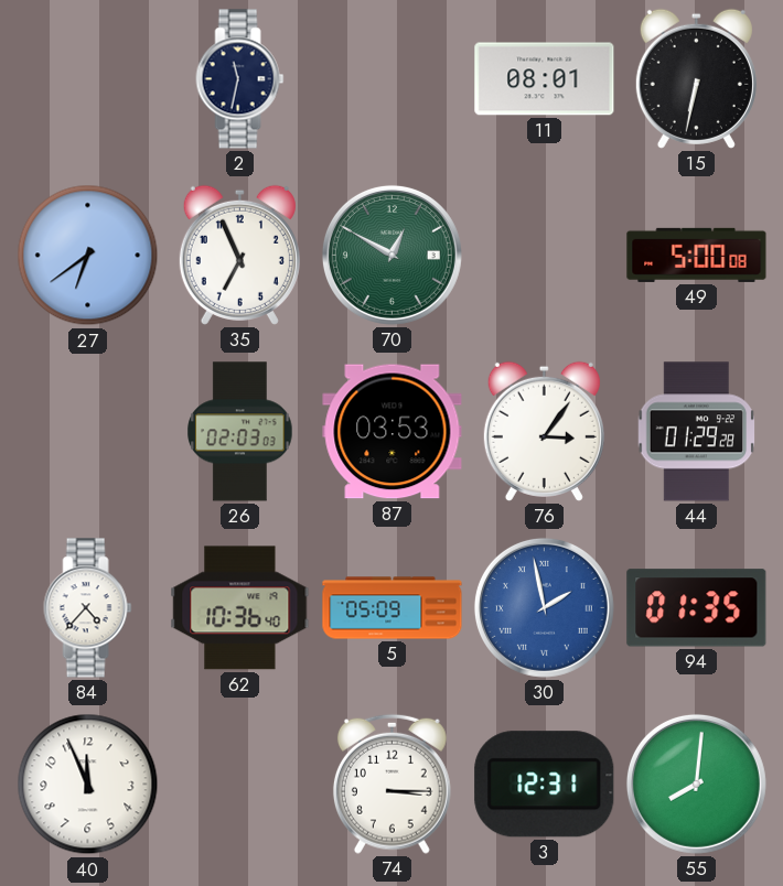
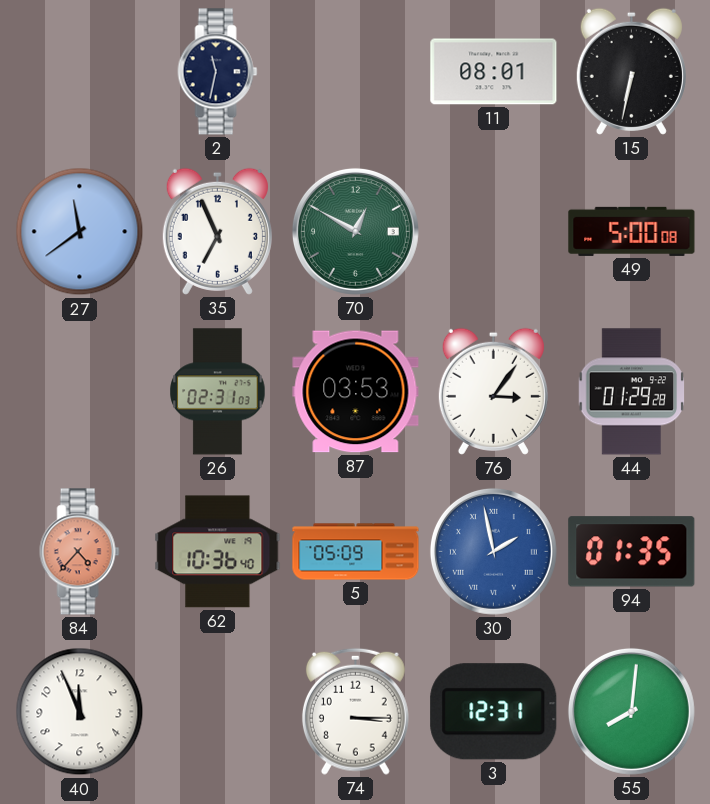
27: 6:39 -> 11:39
26: 02:03 -> 02:31
84 dial: white -> salmon
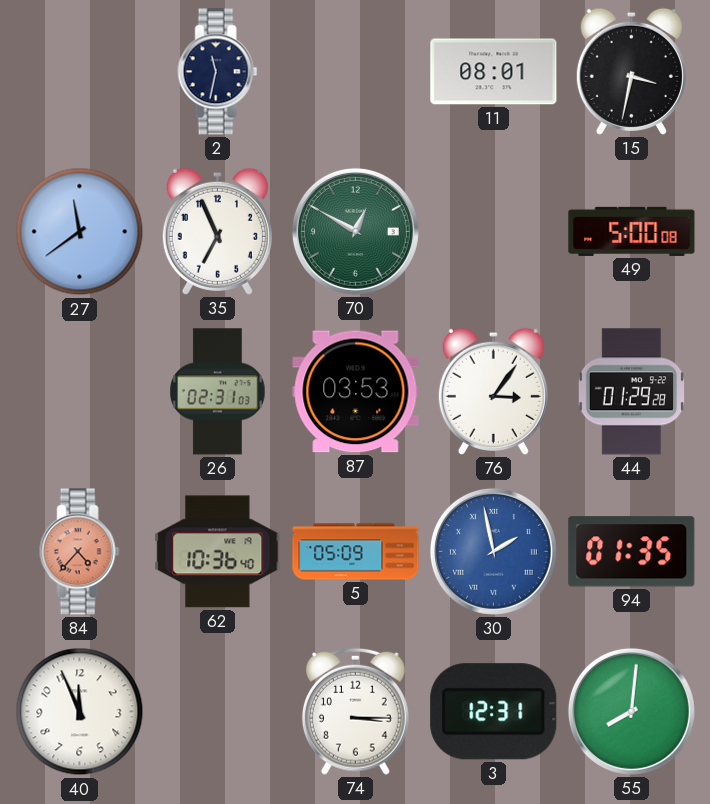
15: 6:32 -> 3:32
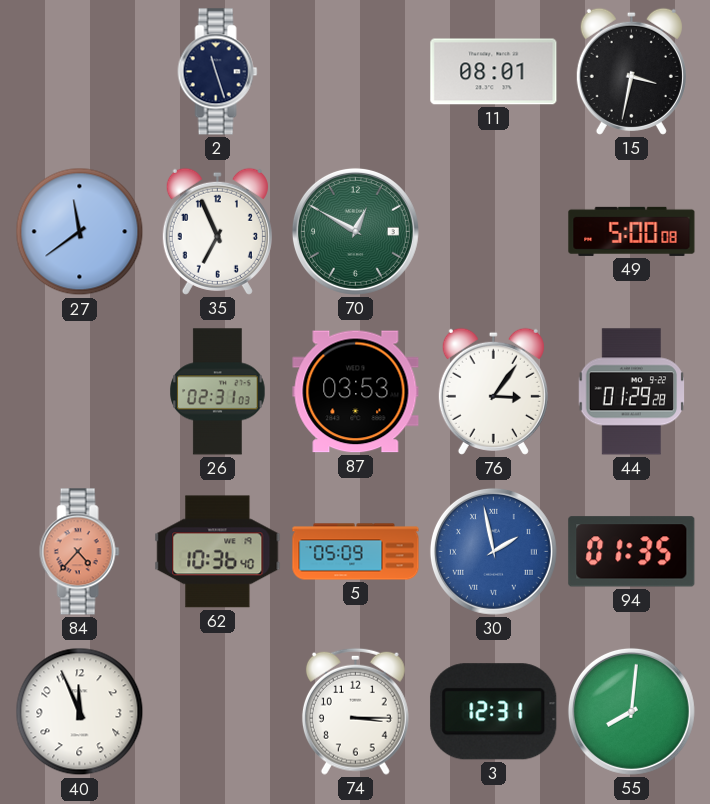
2: 11:32 -> 11:27
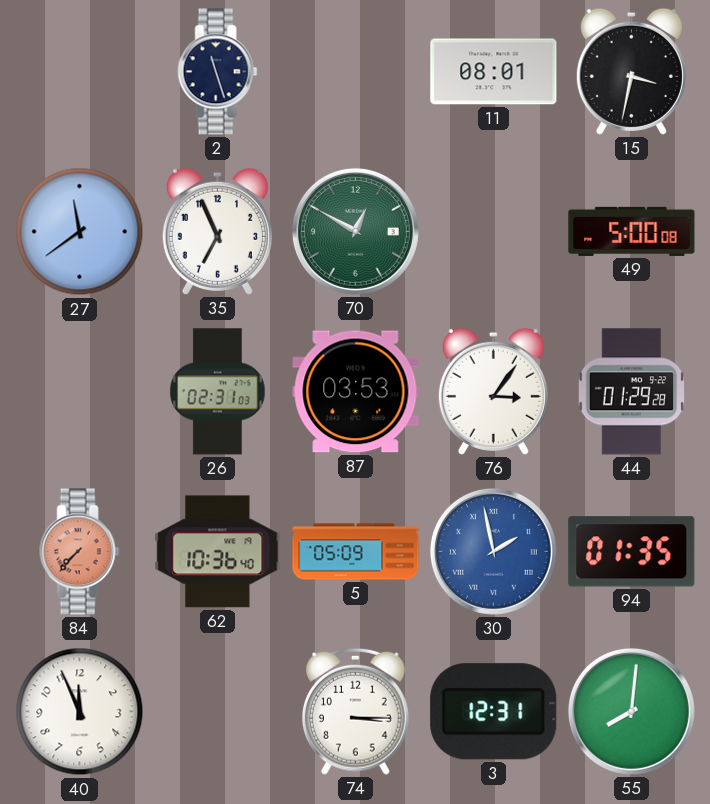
84: 4:37 -> 7:37
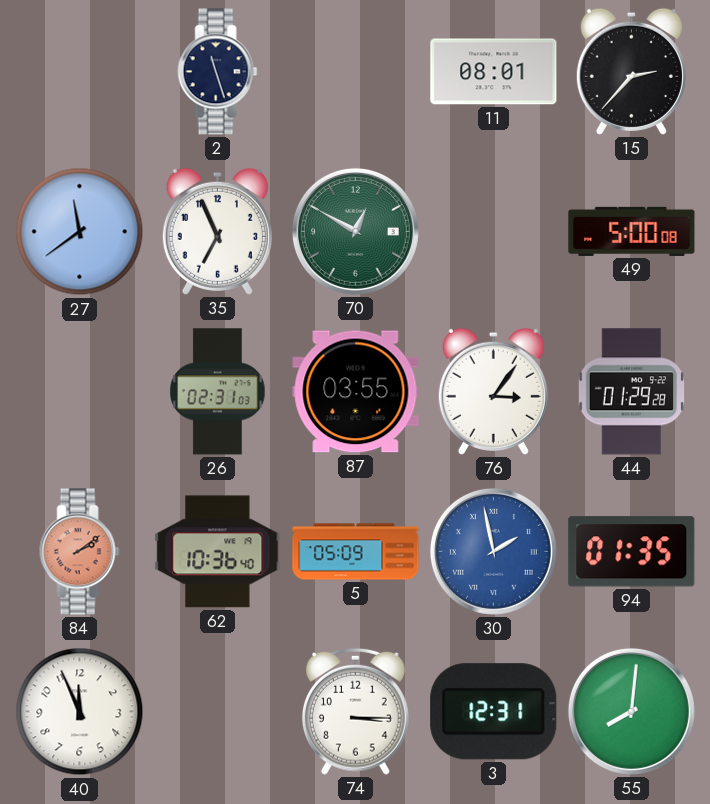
15: 3:32 -> 2:37
87: 03:53 -> 03:55
84: 7:37 -> 2:09
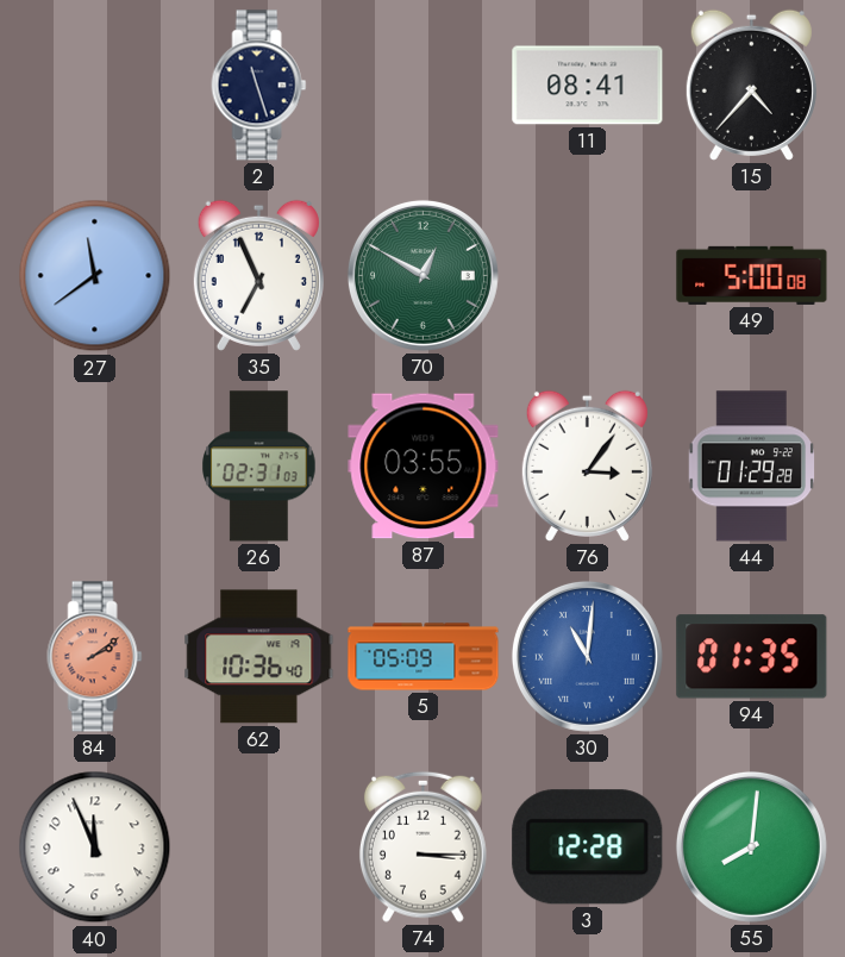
11: 08:01 -> 08:41
15: 2:37 -> 4:37
30: 1:58 -> 11:01
3: 12:31 -> 12:28
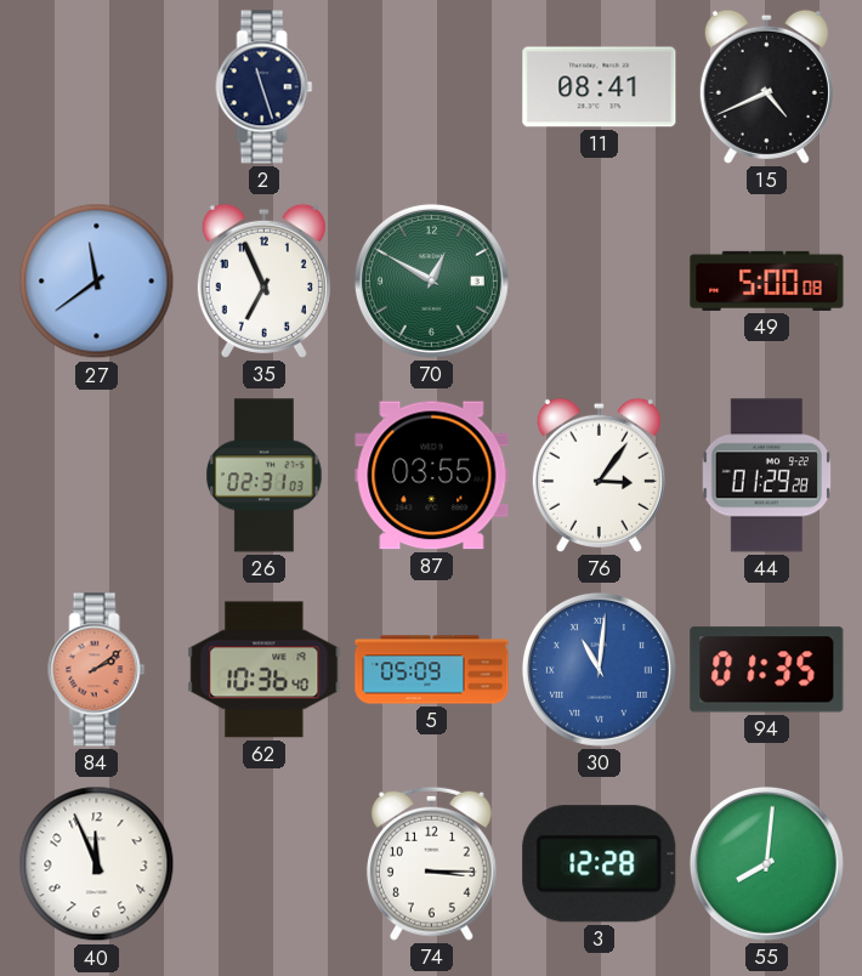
15: 4:37 -> 4:41
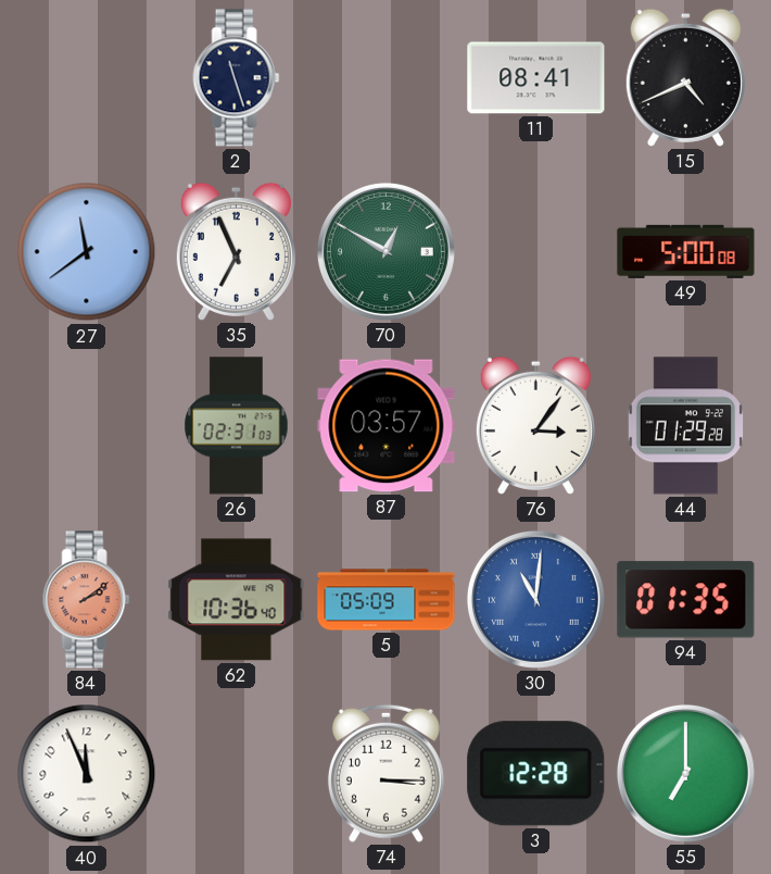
87: 03:55 -> 03:57
55: 8:01 -> 7:00
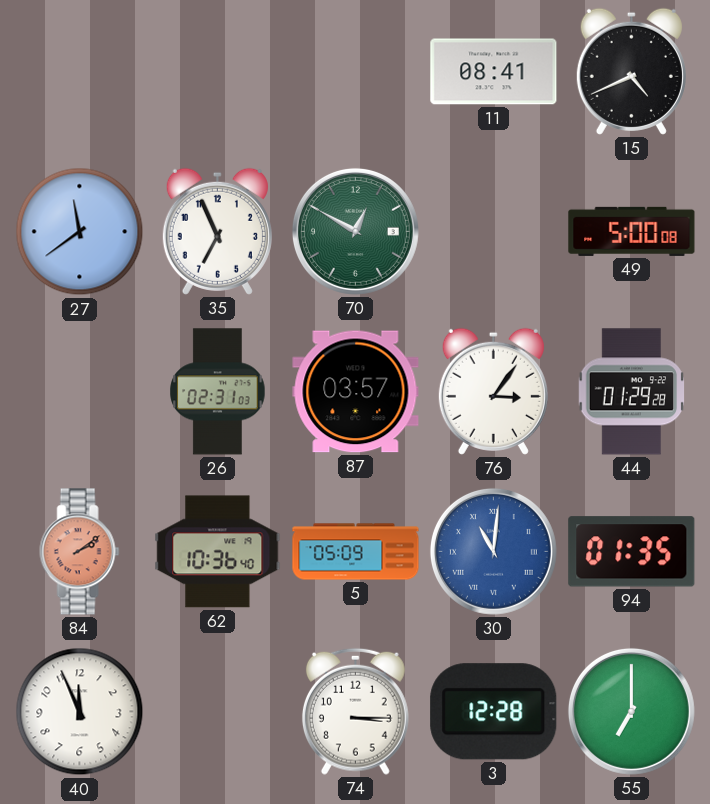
2: 11:27 -> none
